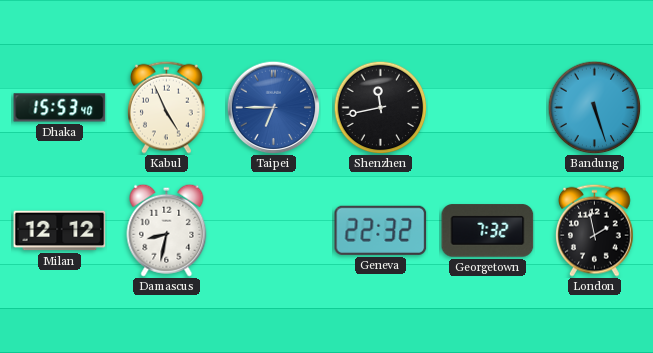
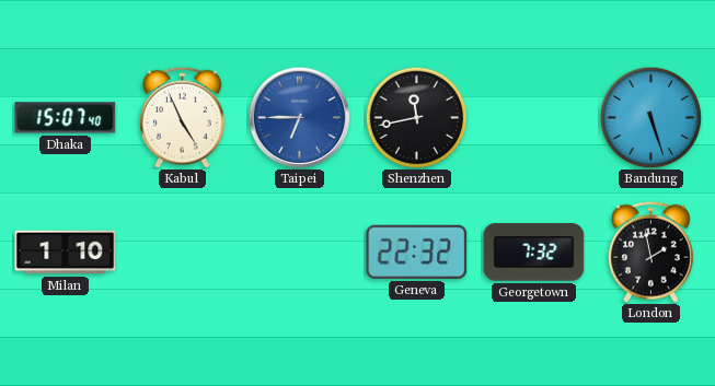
Dhaka: 15:53 -> 15:07
Milan: 12:12 -> 1:10
Damascus: 8:32 -> none
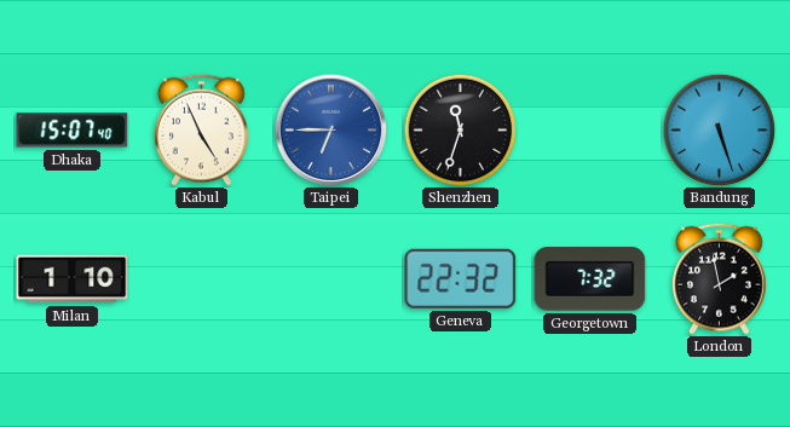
Shenzhen: 11:43 -> 11:33
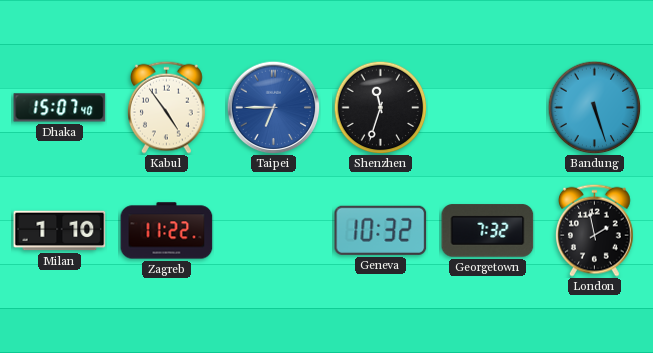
Kabul: 4:56 -> 4:54
Zagreb: none -> 11:22
Geneva: 22:32 -> 10:32
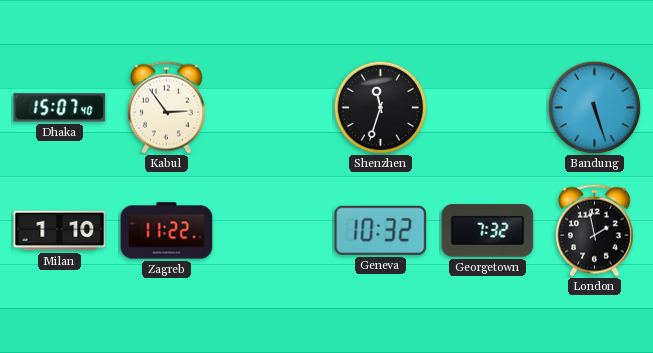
Kabul: 4:54 -> 2:54
Taipei: 6:45 -> none
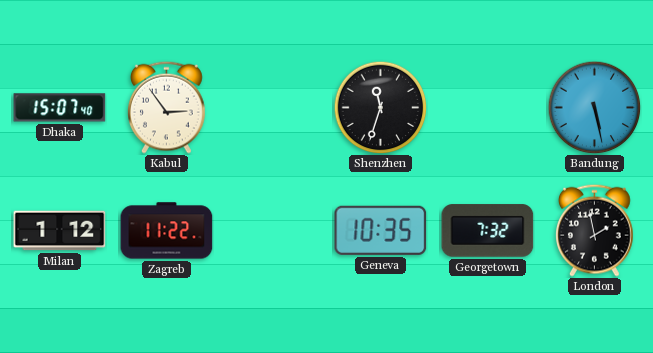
Bandung: 5:27 -> 5:28
Milan: 1:10 -> 1:12
Geneva: 10:32 -> 10:35
